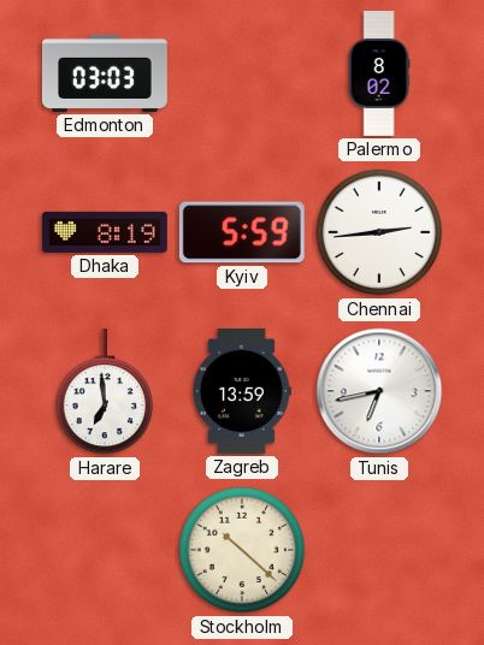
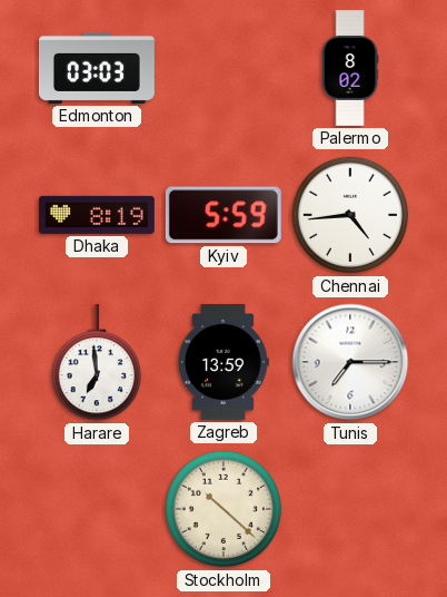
Chennai: 2:44 -> 4:44
Tunis: 6:43 -> 7:15
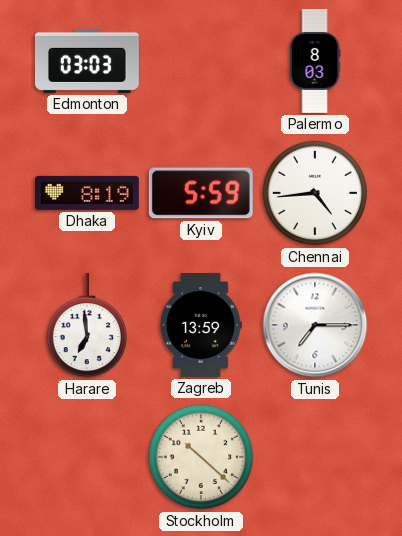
Palermo: 8:02 -> 8:03
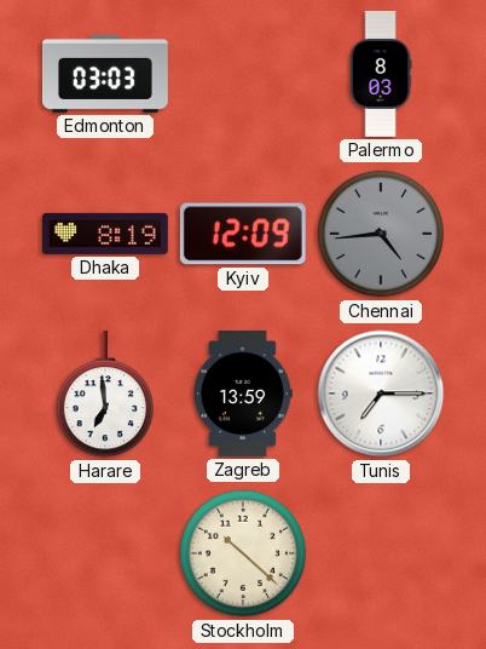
Kyiv: 5:59 -> 12:09
Chennai dial: white -> grey
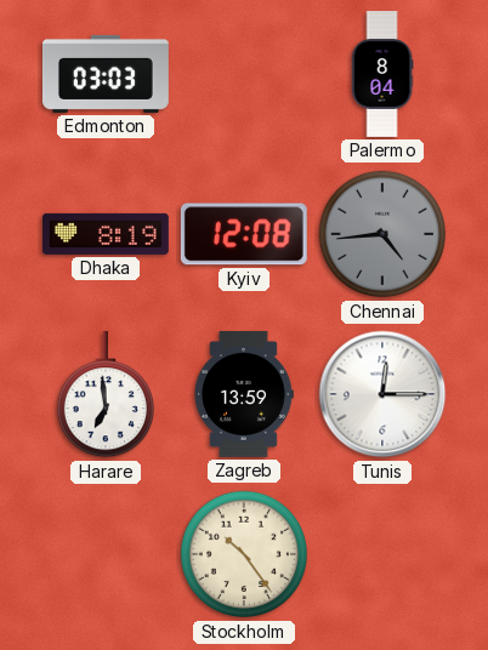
Palermo: 8:03 -> 8:04
Kyiv: 12:09 -> 12:08
Tunis: 7:15 -> 12:15
Stockholm: 10:22 -> 10:24
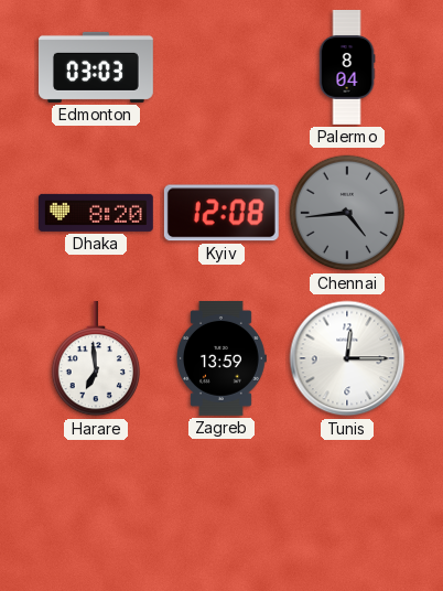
Dhaka: 8:19 -> 8:20
Stockholm: 10:24 -> none
